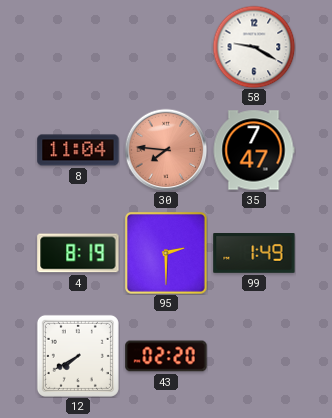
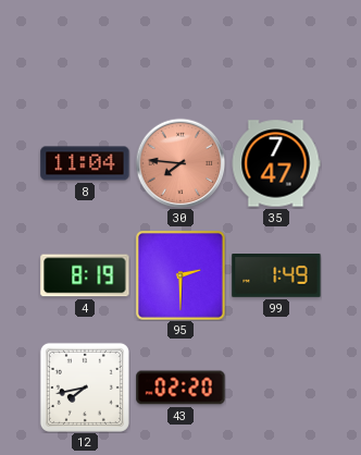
58: 9:20 -> none
12: 7:40 -> 7:43
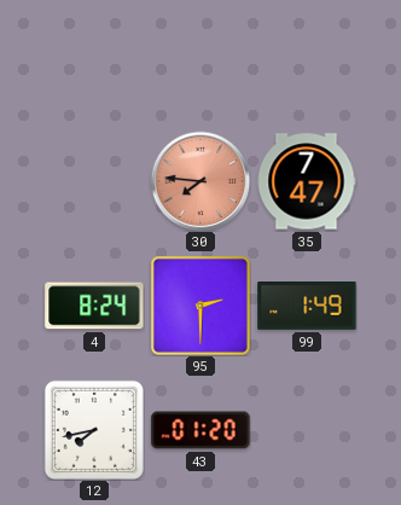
8: 11:04 -> none
4: 8:19 -> 8:24
43: 02:20 -> 01:20
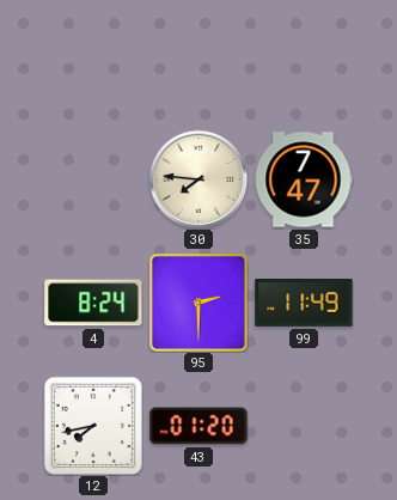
30 dial: salmon -> cream
99: 1:49 -> 11:49
